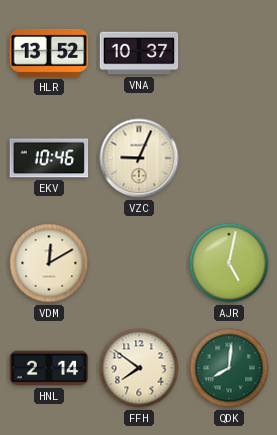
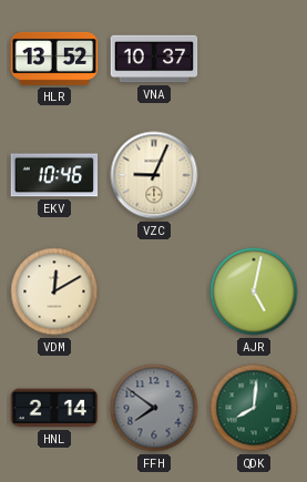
FFH dial: cream -> grey
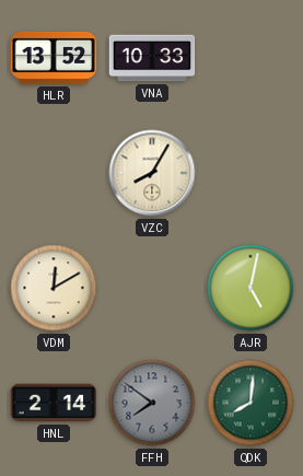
VNA: 10:37 -> 10:33
EKV: 10:46 -> none
VZC: 9:04 -> 8:05
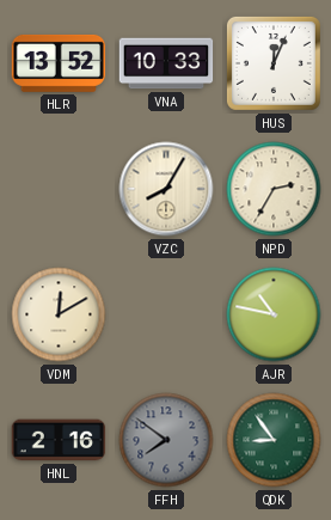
HUS: none -> 12:04
NPD: none -> 2:35
AJR: 5:02 -> 10:47
HNL: 2:14 -> 2:16
QDK: 8:01 -> 8:54
